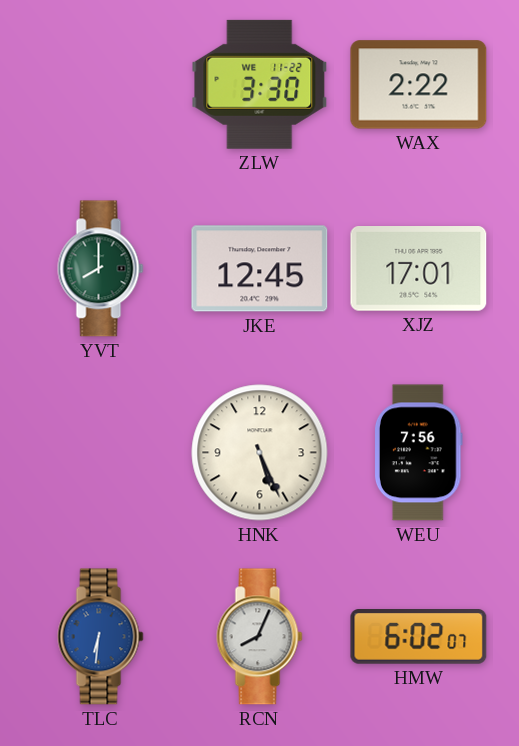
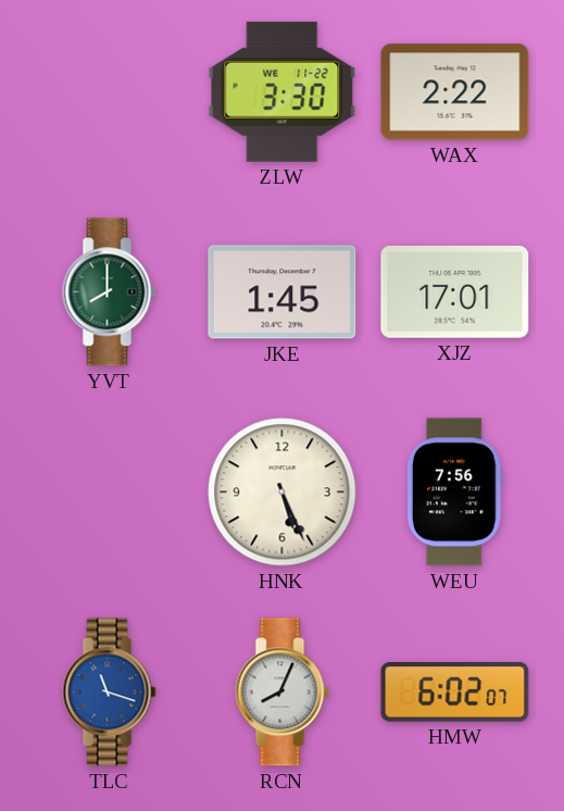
JKE: 12:45 -> 1:45
TLC: 6:31 -> 11:18
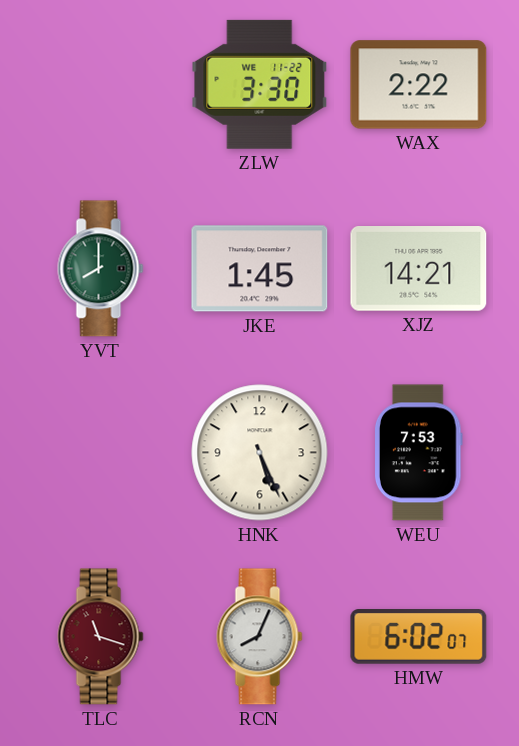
XJZ: 17:01 -> 14:21
WEU: 7:56 -> 7:53
TLC dial: blue -> burgundy
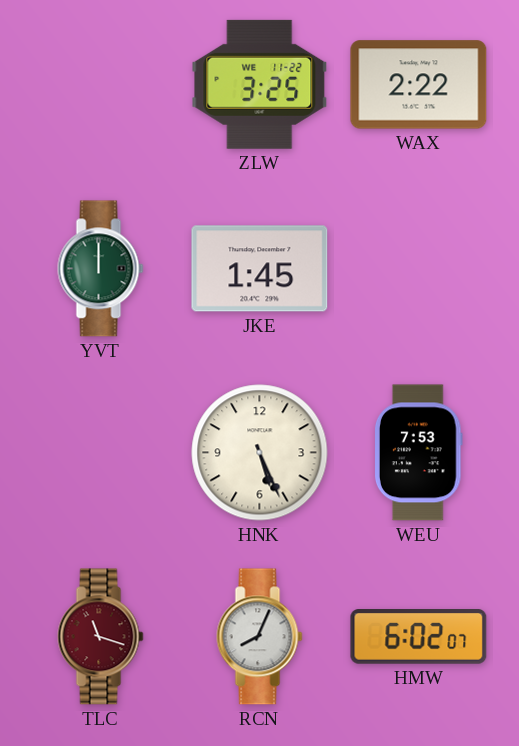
ZLW: 3:30 -> 3:25
YVT: 8:00 -> 12:00
XJZ: 14:21 -> none
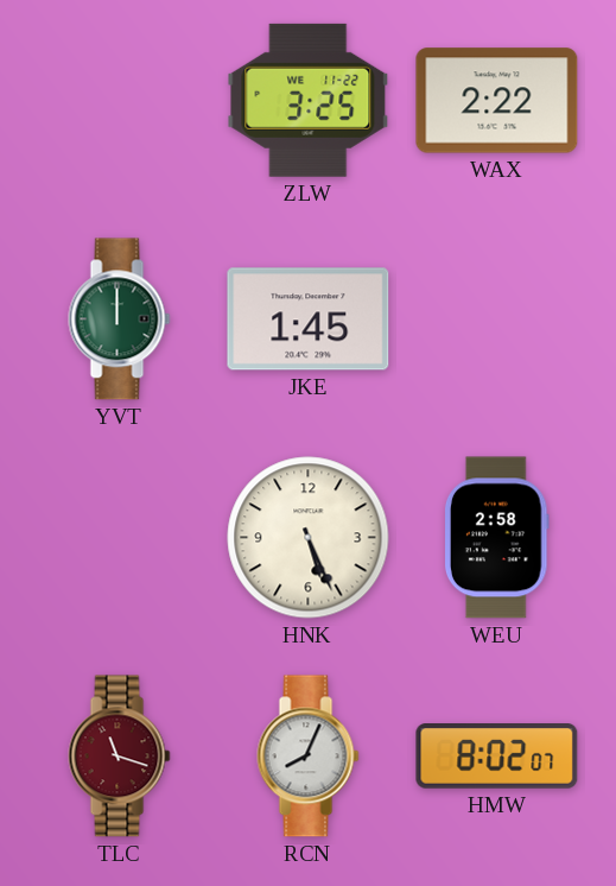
WEU: 7:53 -> 2:58
HMW: 6:02 -> 8:02
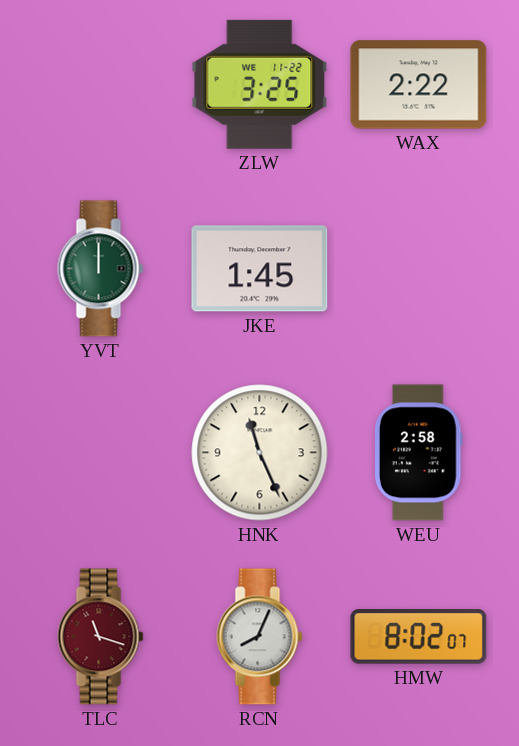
HNK: 5:26 -> 11:26
